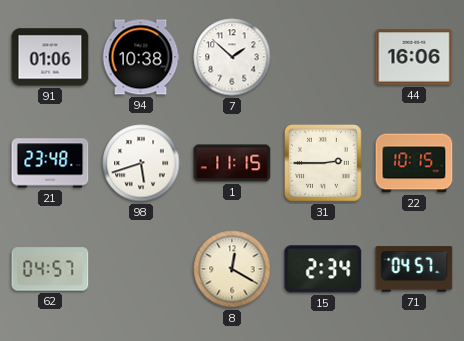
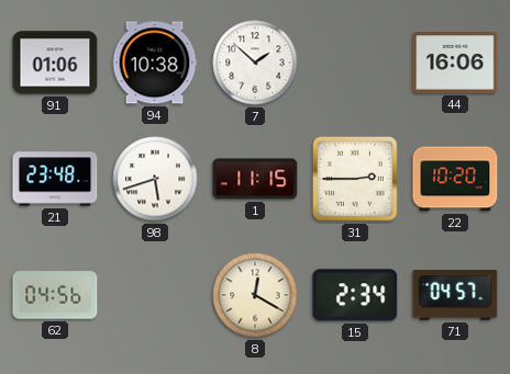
22: 10:15 -> 10:20
62: 04:57 -> 04:56
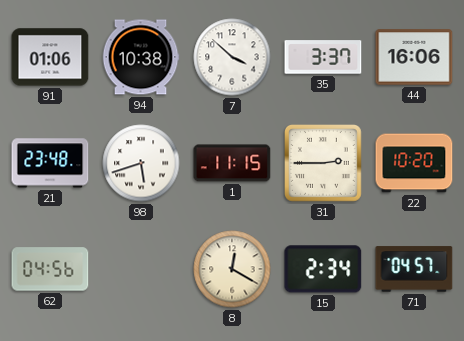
7: 1:52 -> 3:52
35: none -> 3:37
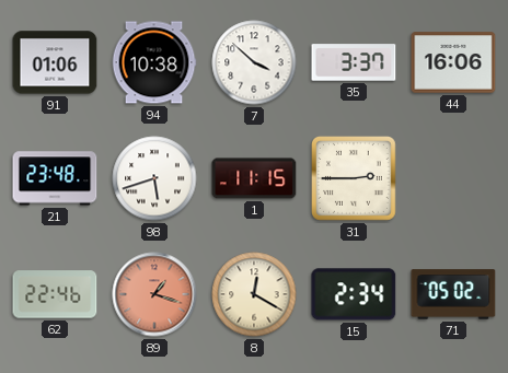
22: 10:20 -> none
62: 04:56 -> 22:46
89: none -> 1:18
71: 04:57 -> 05:02
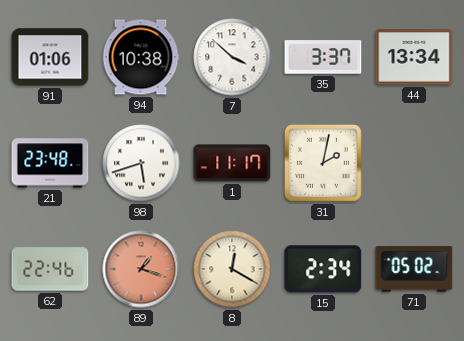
44: 16:06 -> 13:34
1: 11:15 -> 11:17
31: 2:45 -> 2:02
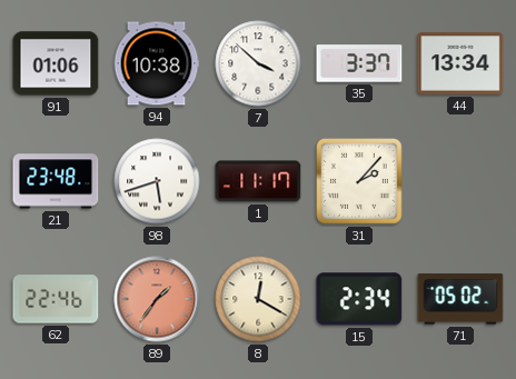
31: 2:02 -> 2:07
89: 1:18 -> 1:36
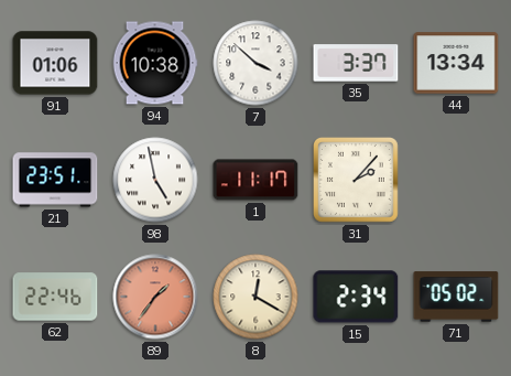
21: 23:48 -> 23:51
98: 5:42 -> 4:58
